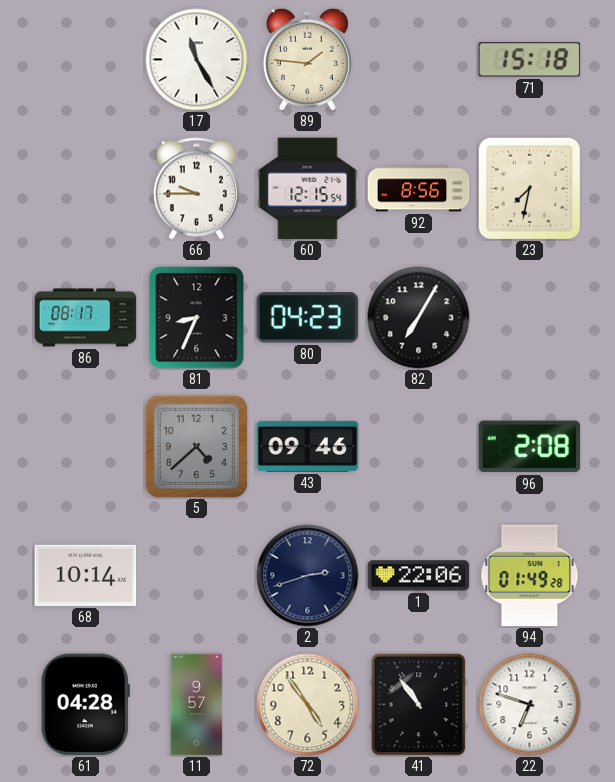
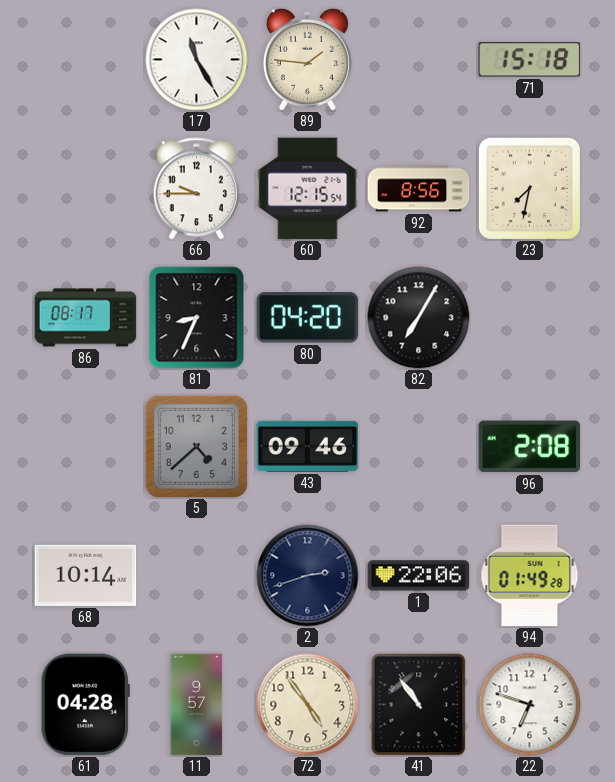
80: 04:23 -> 04:20
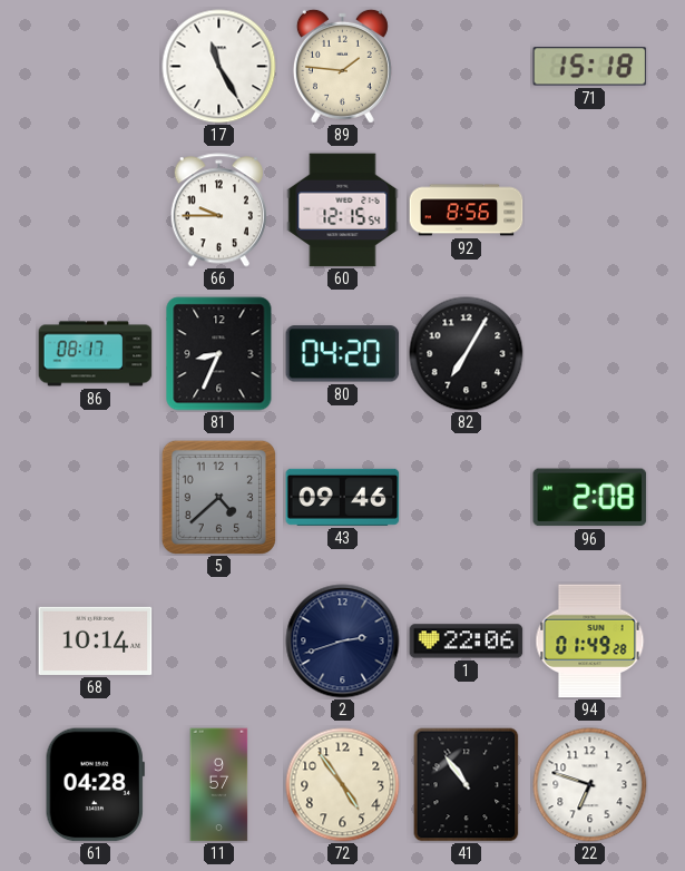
23: 7:32 -> none
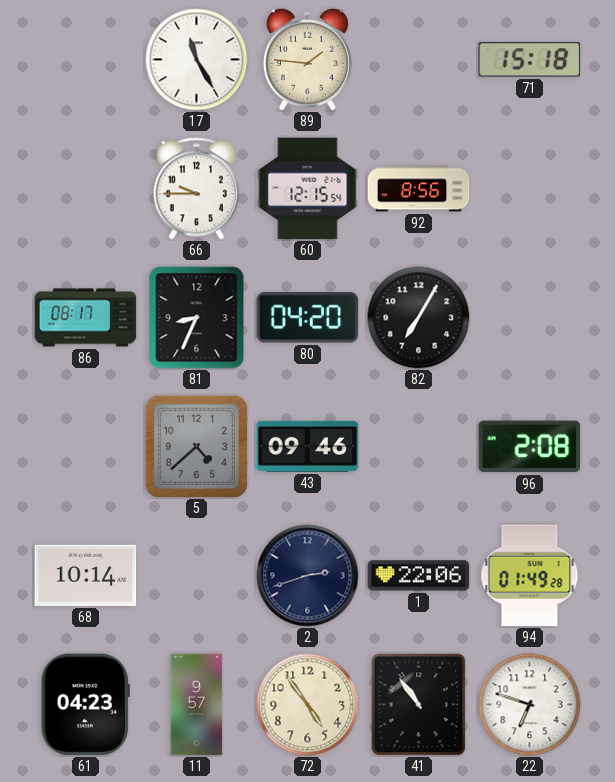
61: 04:28 -> 04:23
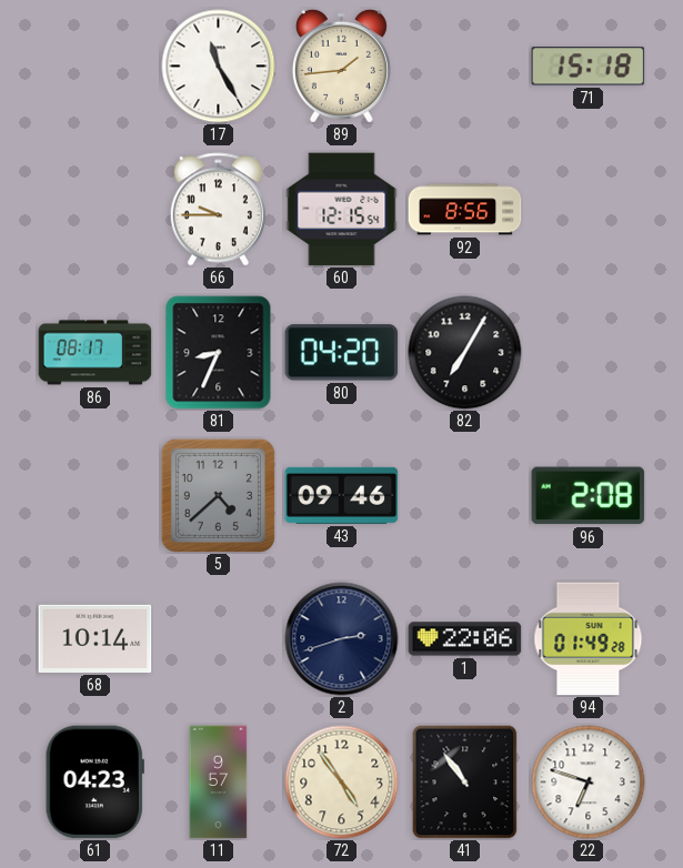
89: 1:46 -> 1:44
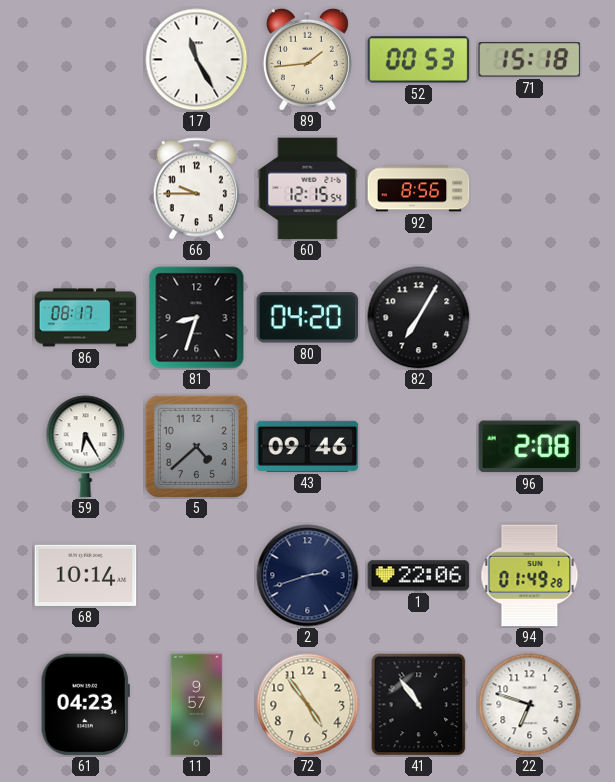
52: none -> 00:53
81: 8:34 -> 8:33
59: none -> 6:25
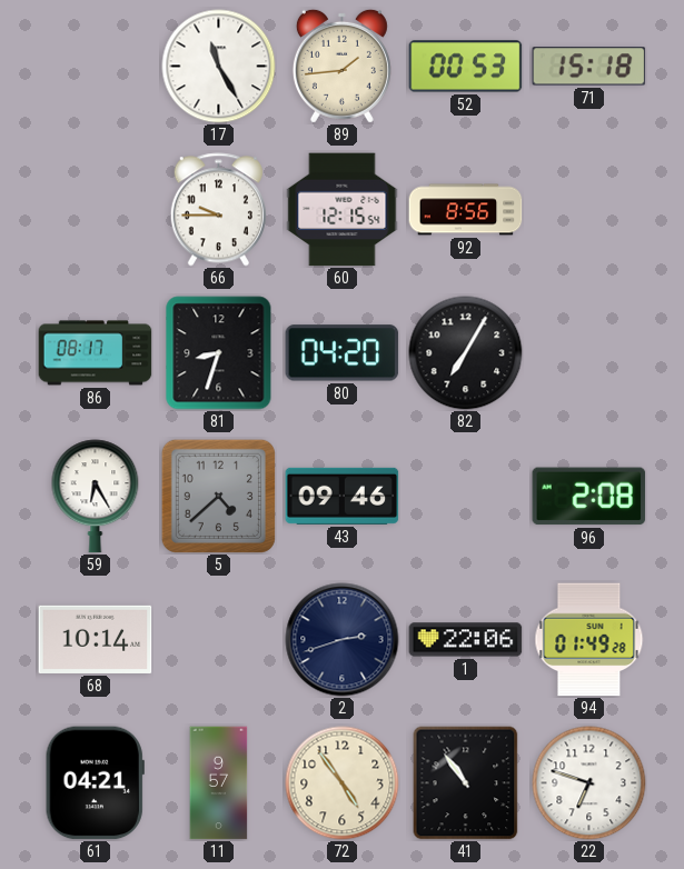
61: 04:23 -> 04:21
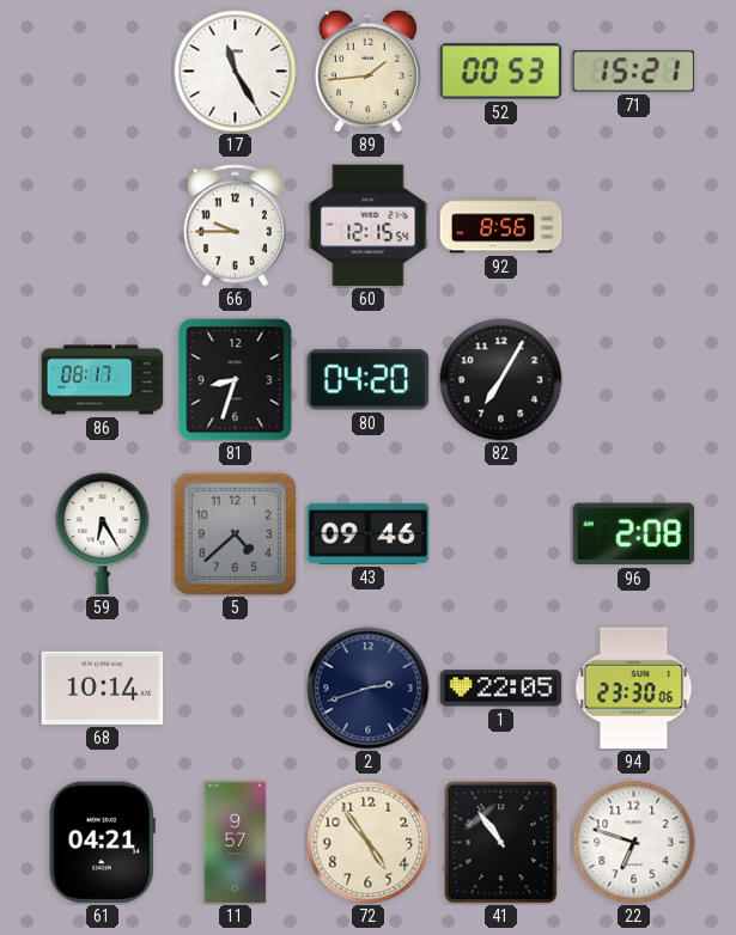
71: 15:18 -> 15:21
1: 22:06 -> 22:05
94: 01:49 -> 23:30
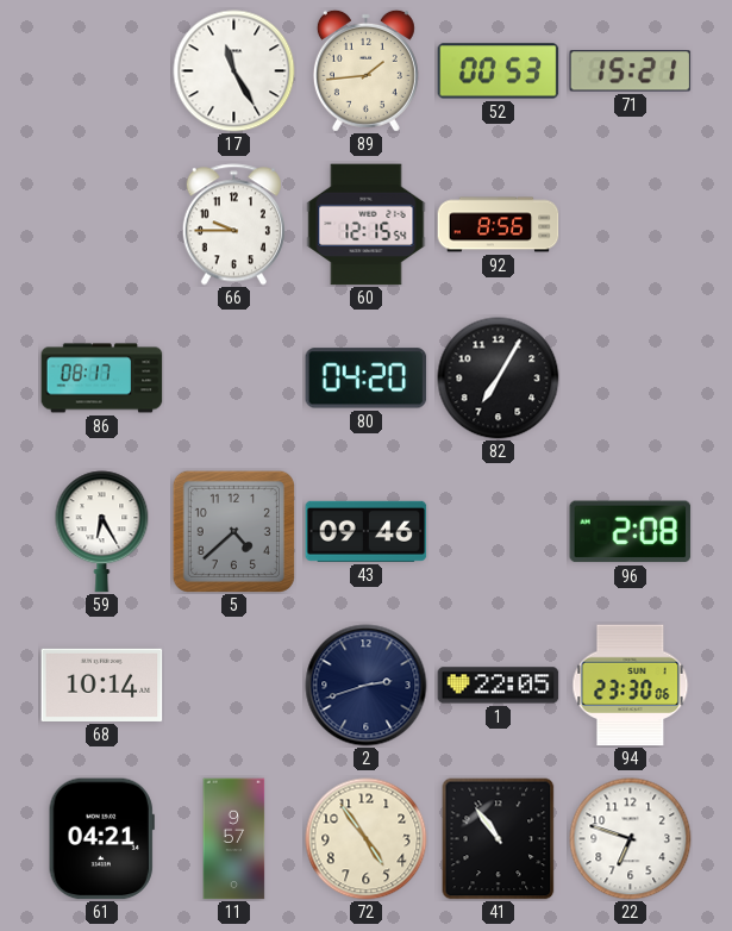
81: 8:33 -> none
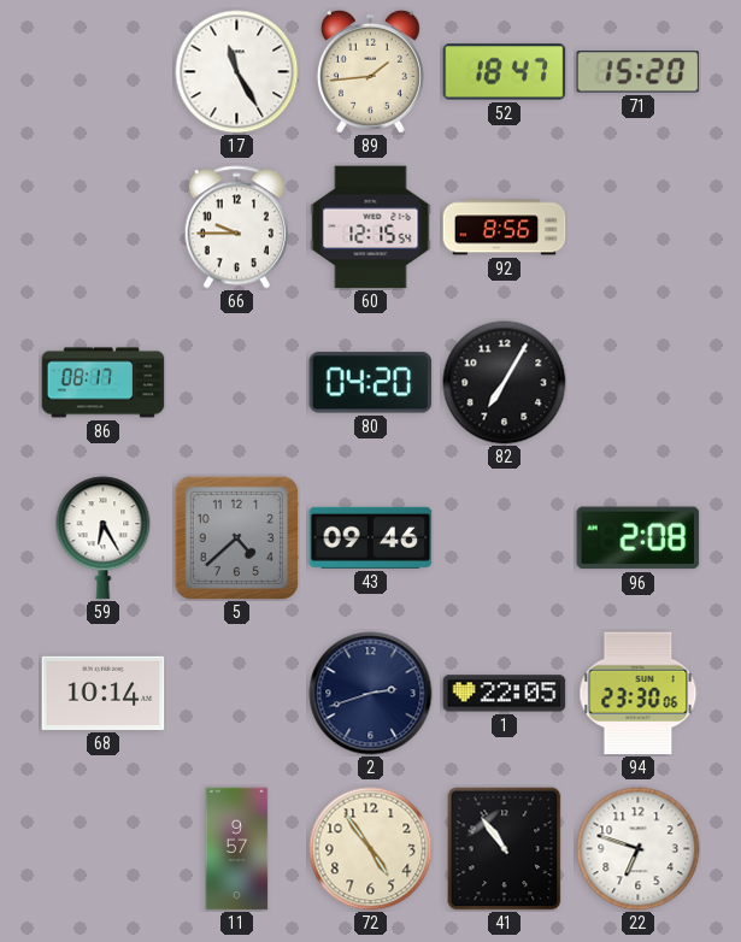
52: 00:53 -> 18:47
71: 15:21 -> 15:20
61: 04:21 -> none
